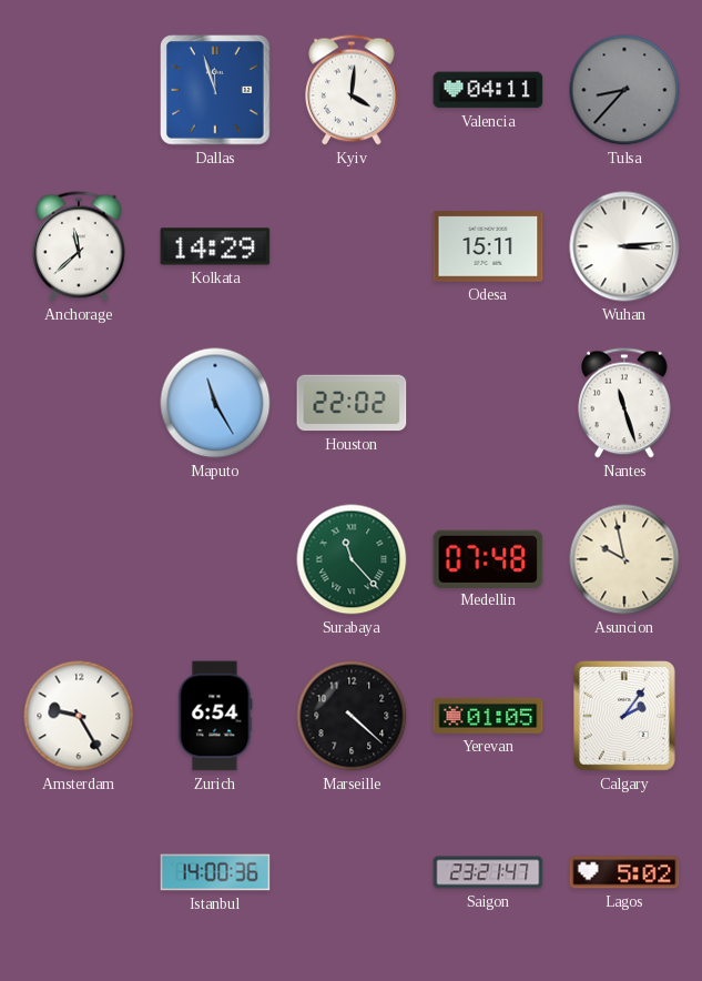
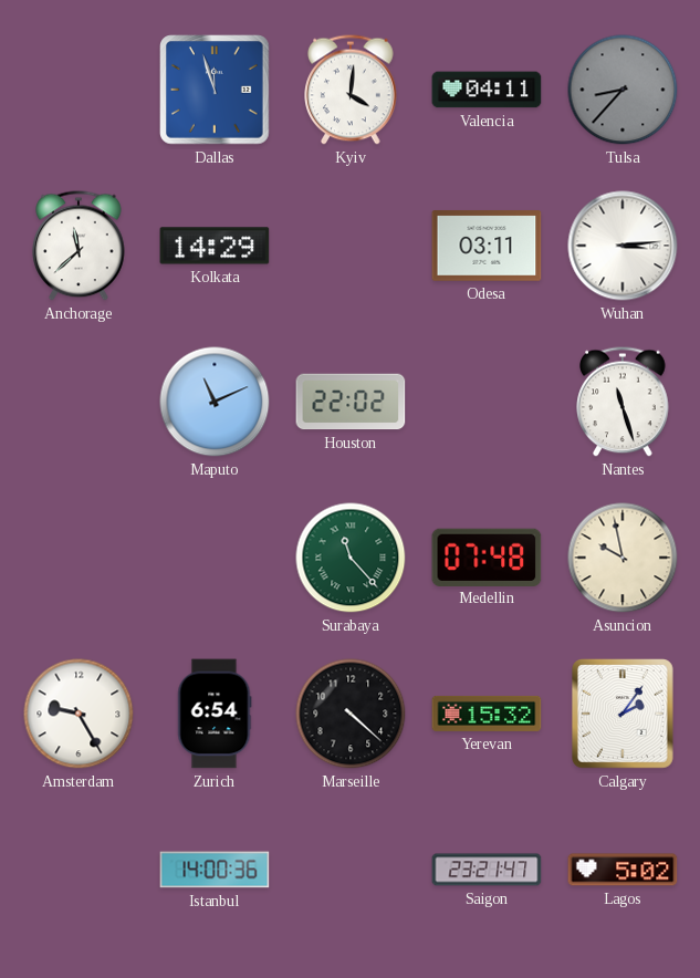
Odesa: 15:11 -> 03:11
Maputo: 11:25 -> 11:11
Yerevan: 01:05 -> 15:32
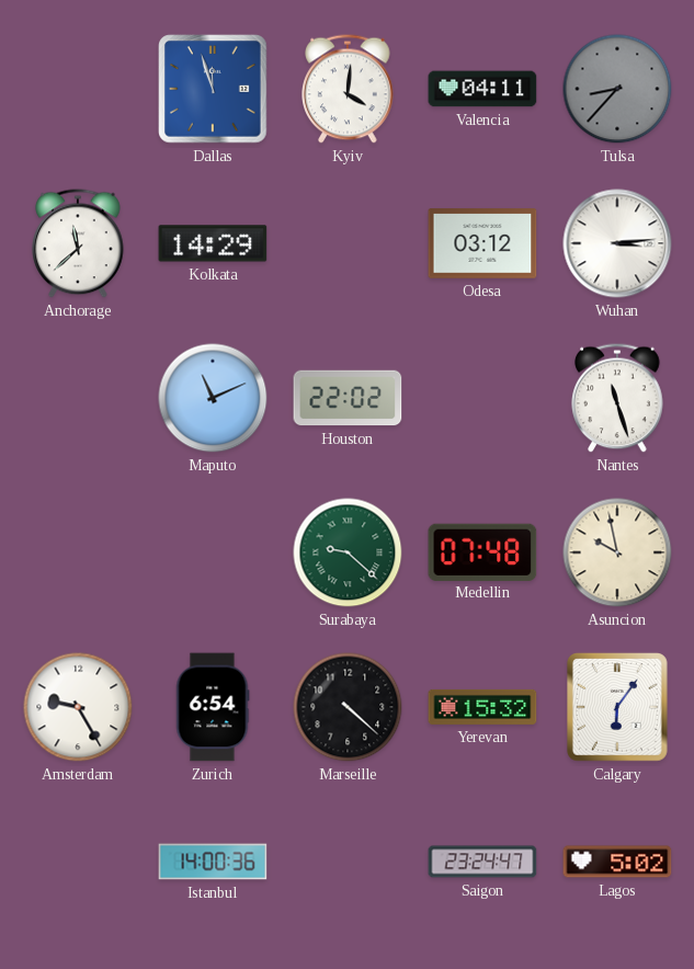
Odesa: 03:11 -> 03:12
Surabaya: 11:23 -> 9:22
Calgary: 2:06 -> 6:06
Saigon: 23:21 -> 23:24
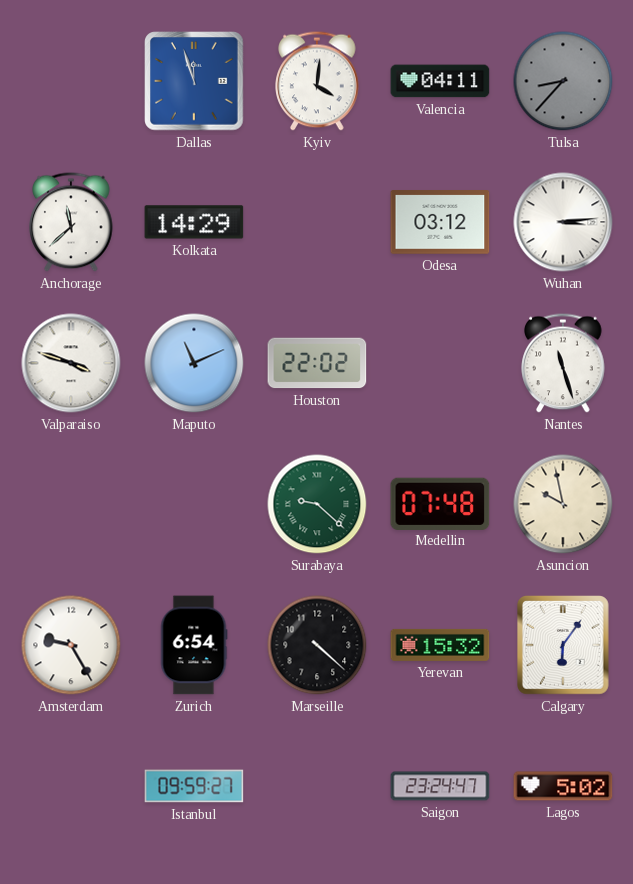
Valparaiso: none -> 3:48
Istanbul: 14:00 -> 09:59
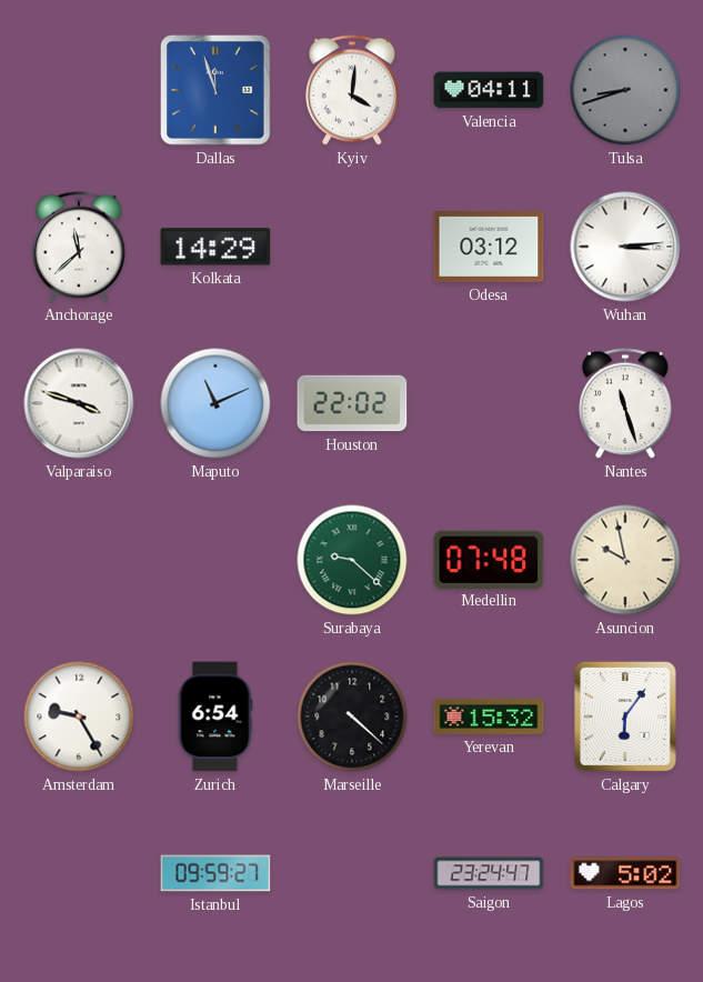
Tulsa: 8:37 -> 8:42
